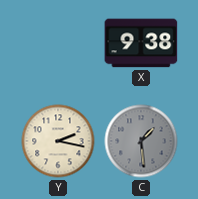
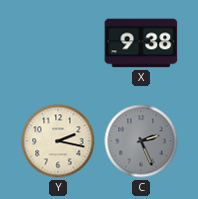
C: 1:29 -> 2:26
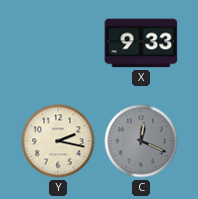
X: 9:38 -> 9:33
C: 2:26 -> 12:19
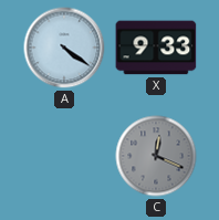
A: none -> 4:21
Y: 2:17 -> none
